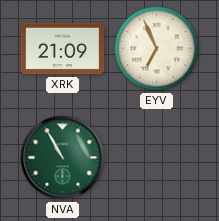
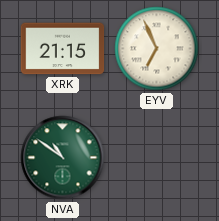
XRK: 21:09 -> 21:15
NVA: 10:55 -> 10:51
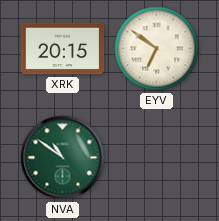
XRK: 21:15 -> 20:15
EYV: 6:56 -> 6:51
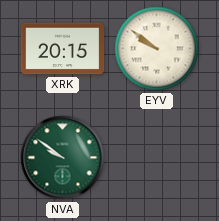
EYV: 6:51 -> 9:51
NVA: 10:51 -> 9:51
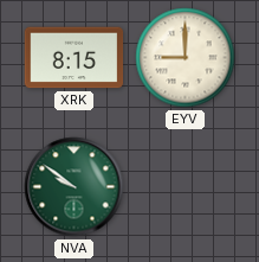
XRK: 20:15 -> 8:15
EYV: 9:51 -> 9:00
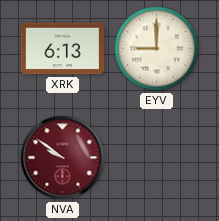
XRK: 8:15 -> 6:13
NVA dial: green -> burgundy
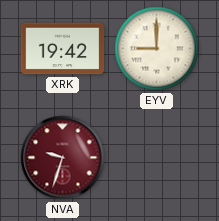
XRK: 6:13 -> 19:42
NVA: 9:51 -> 9:33
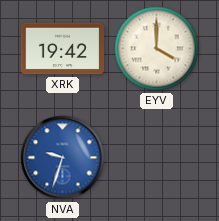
EYV: 9:00 -> 4:00
NVA dial: burgundy -> blue
